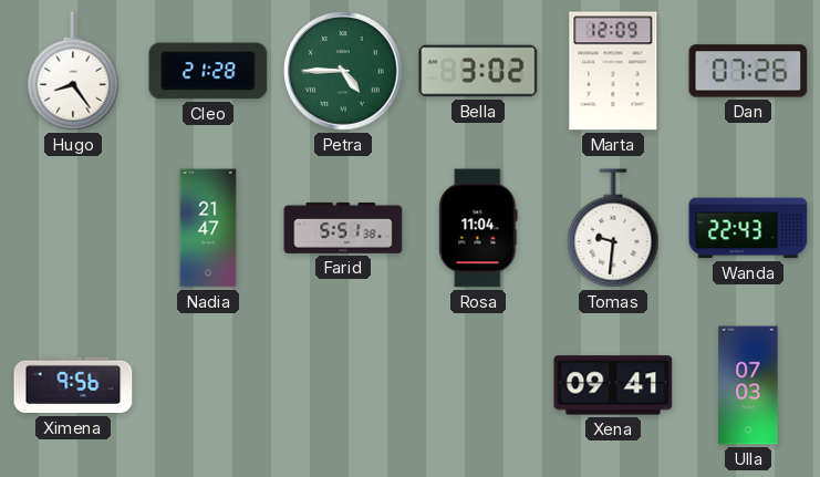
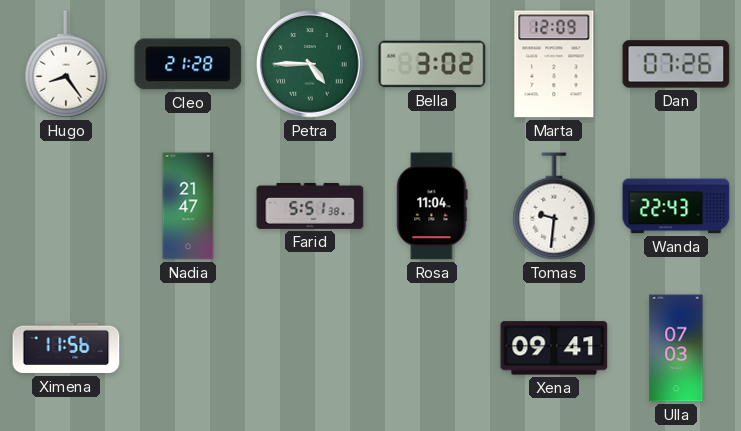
Ximena: 9:56 -> 11:56
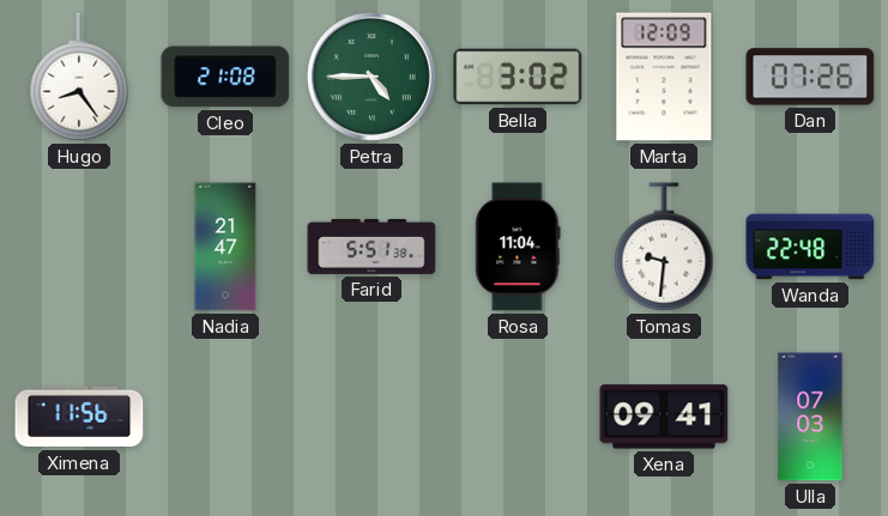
Cleo: 21:28 -> 21:08
Wanda: 22:43 -> 22:48
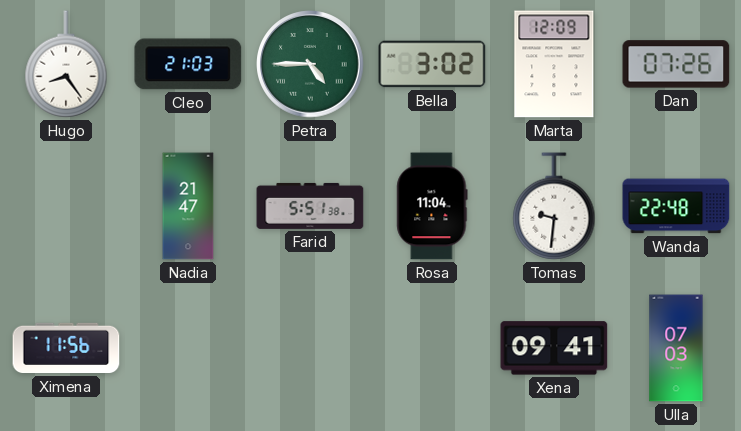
Cleo: 21:08 -> 21:03
